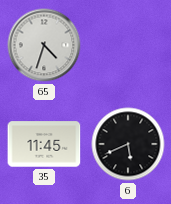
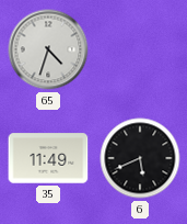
35: 11:45 -> 11:49
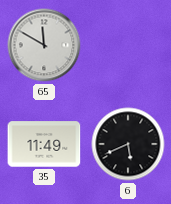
65: 4:33 -> 11:50
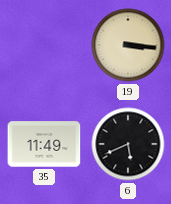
65: 11:50 -> none
19: none -> 3:16
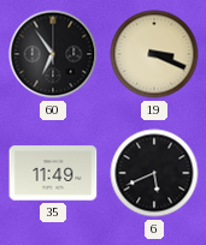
60: none -> 6:54
19: 3:16 -> 3:19
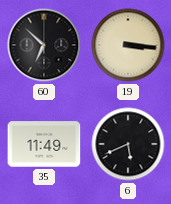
60: 6:54 -> 6:52
19: 3:19 -> 3:16
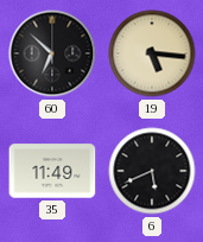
19: 3:16 -> 5:16
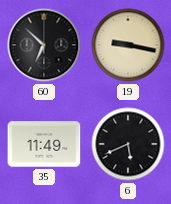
19: 5:16 -> 9:17
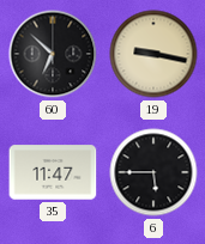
35: 11:49 -> 11:47
6: 5:41 -> 5:45
